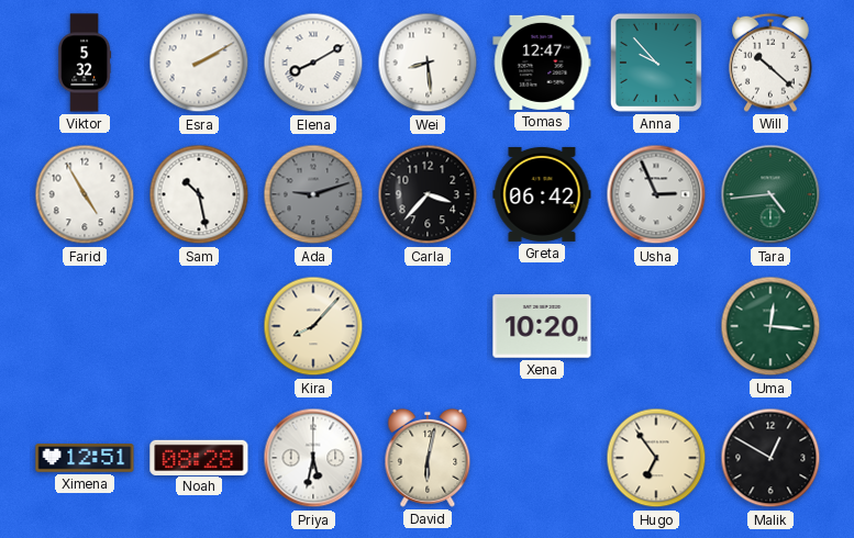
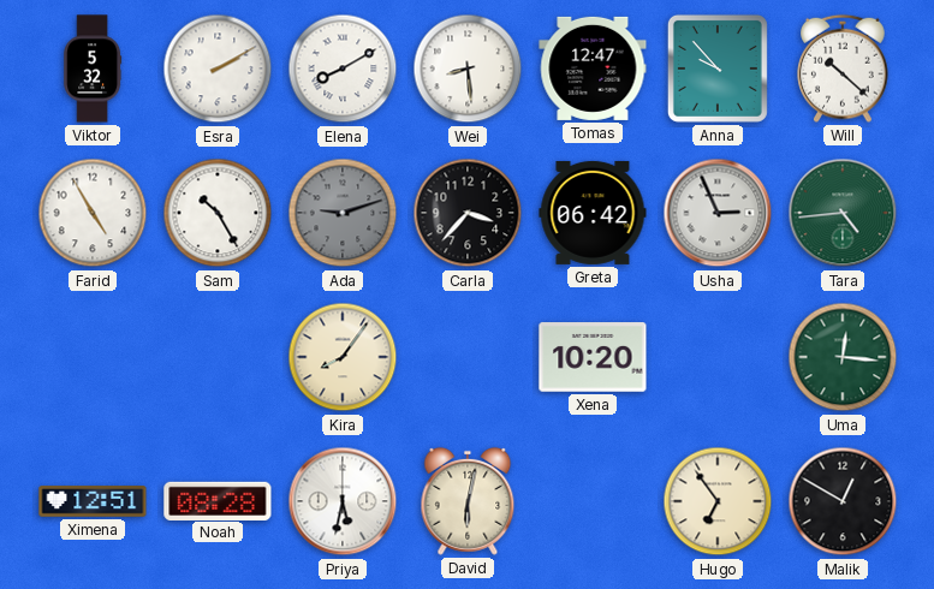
Sam: 10:28 -> 10:25
Kira: 8:07 -> 8:06
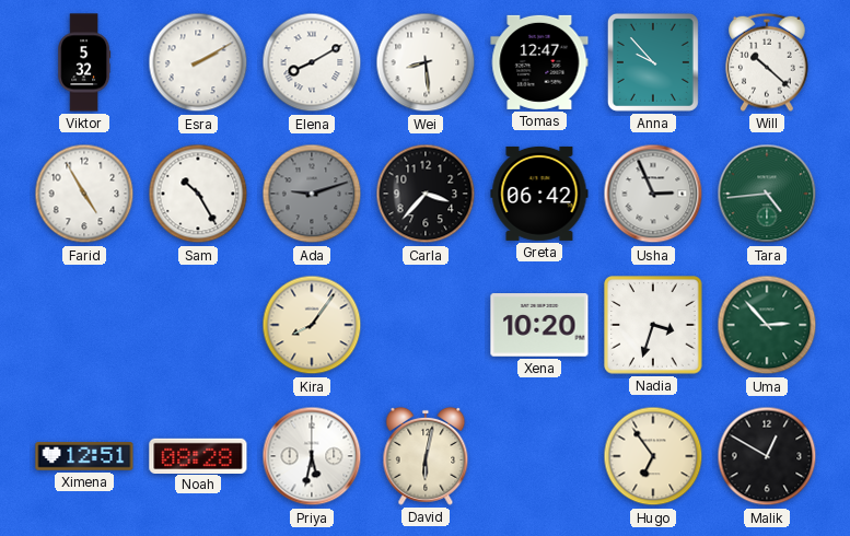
Nadia: none -> 3:33
Uma: 12:16 -> 2:53
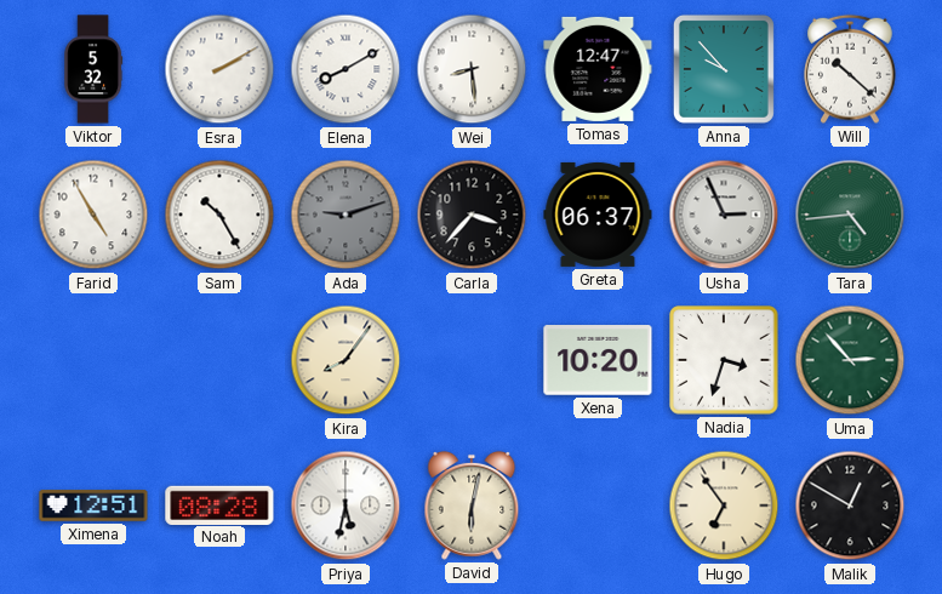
Greta: 06:42 -> 06:37
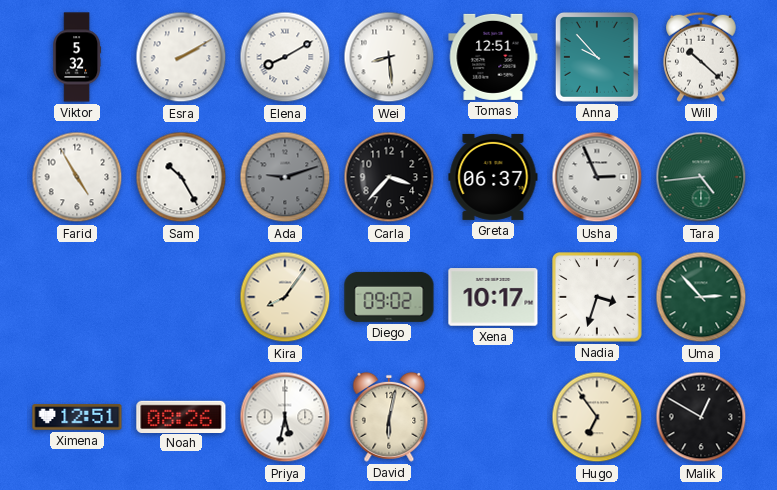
Tomas: 12:47 -> 12:51
Diego: none -> 09:02
Xena: 10:20 -> 10:17
Noah: 08:28 -> 08:26
